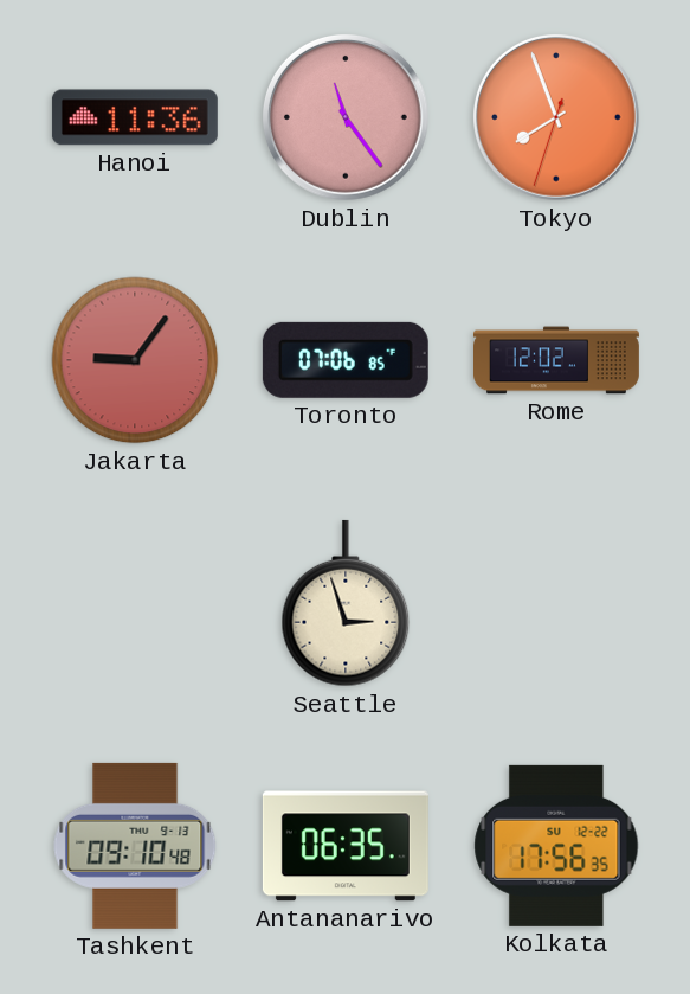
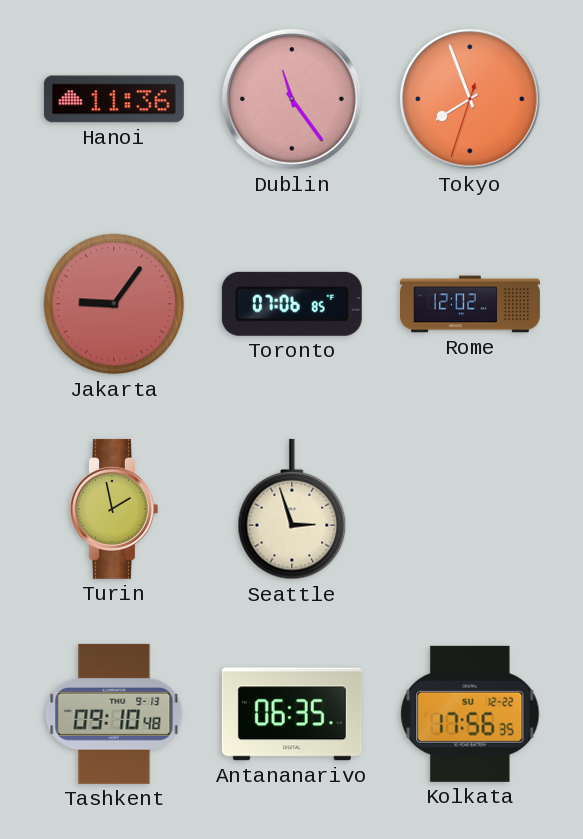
Turin: none -> 1:58
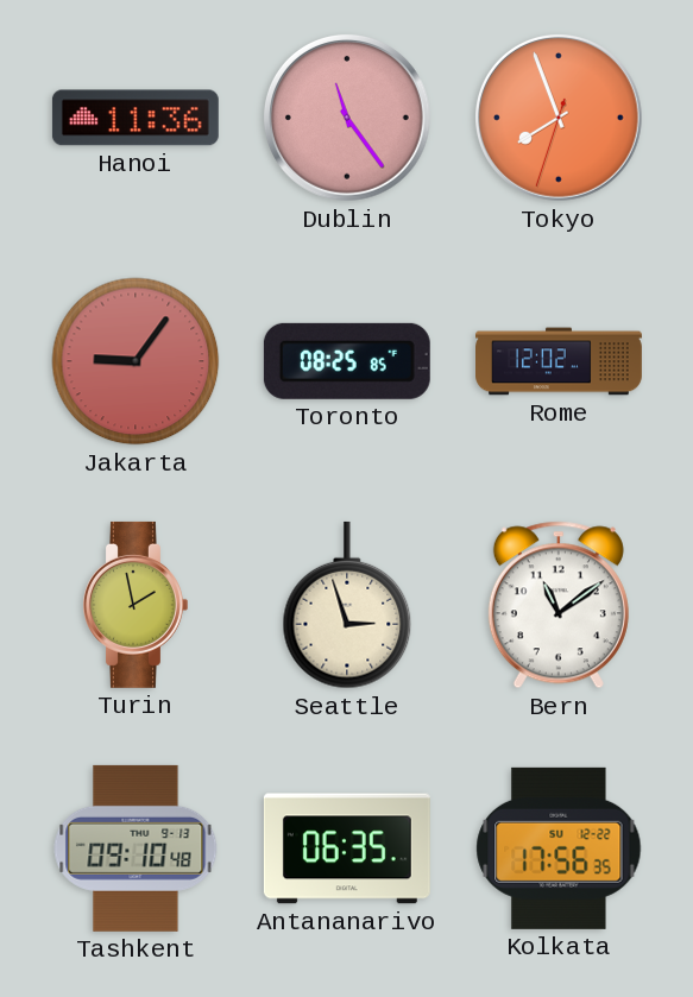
Toronto: 07:06 -> 08:25
Bern: none -> 11:09
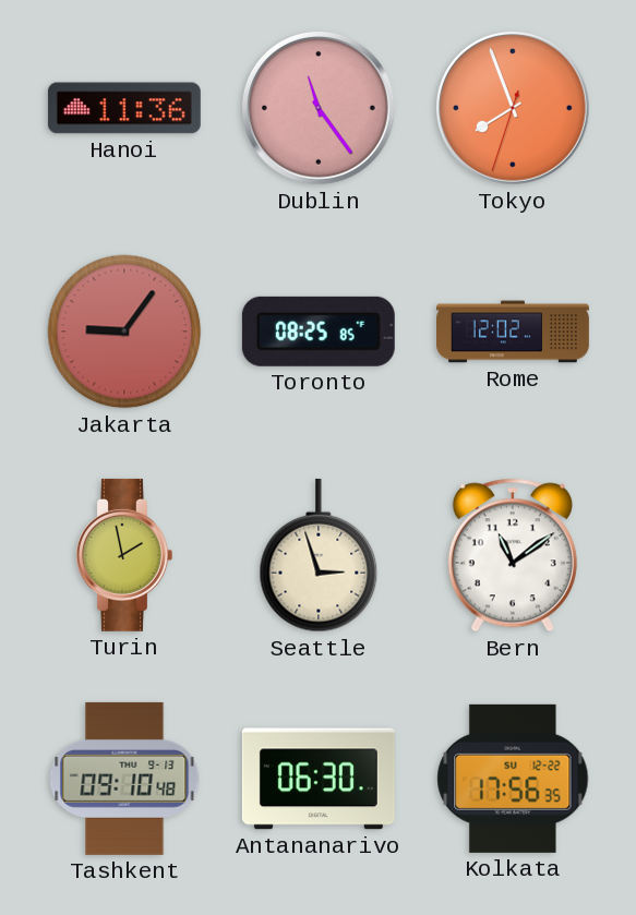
Antananarivo: 06:35 -> 06:30
